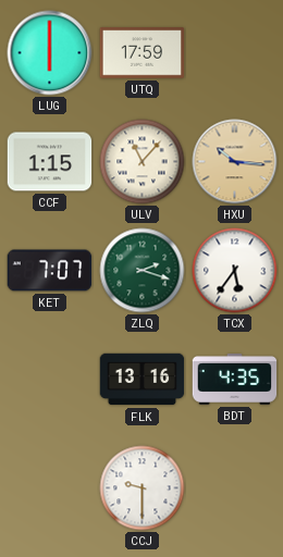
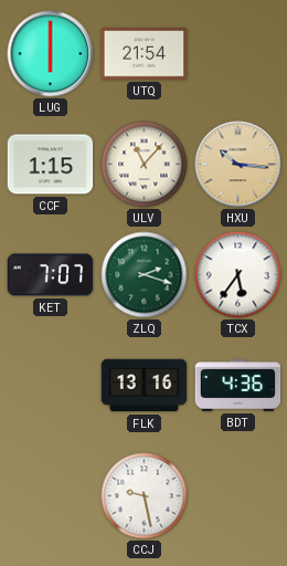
UTQ: 17:59 -> 21:54
BDT: 4:35 -> 4:36
CCJ: 9:30 -> 9:28
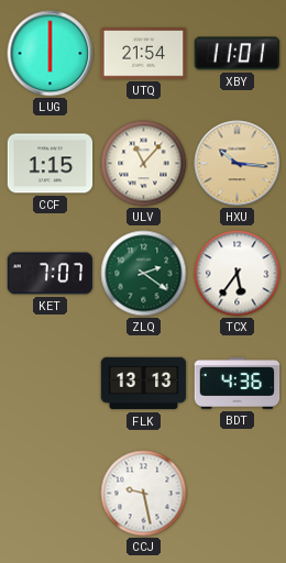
XBY: none -> 11:01
ZLQ: 2:18 -> 2:21
FLK: 13:16 -> 13:13
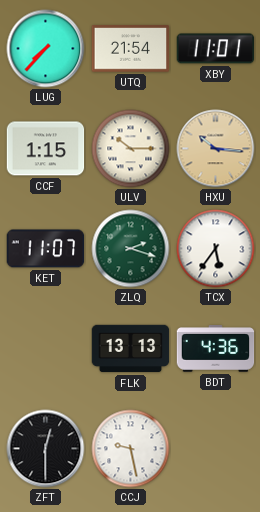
LUG: 6:00 -> 7:37
ULV: 11:07 -> 10:15
KET: 7:07 -> 11:07
ZLQ: 2:21 -> 2:18
ZFT: none -> 12:30
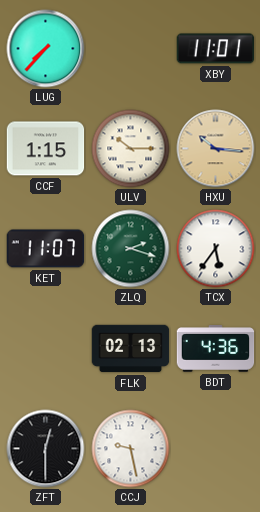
UTQ: 21:54 -> none
FLK: 13:13 -> 02:13
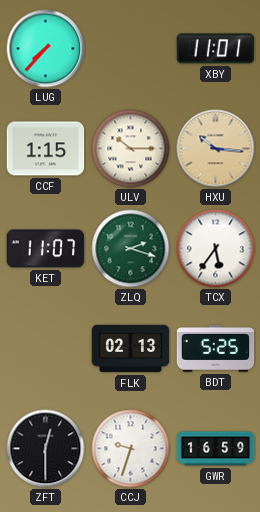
BDT: 4:36 -> 5:25
CCJ: 9:28 -> 9:33
GWR: none -> 16:59
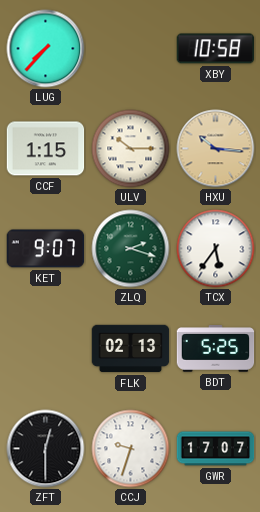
XBY: 11:01 -> 10:58
KET: 11:07 -> 9:07
GWR: 16:59 -> 17:07
